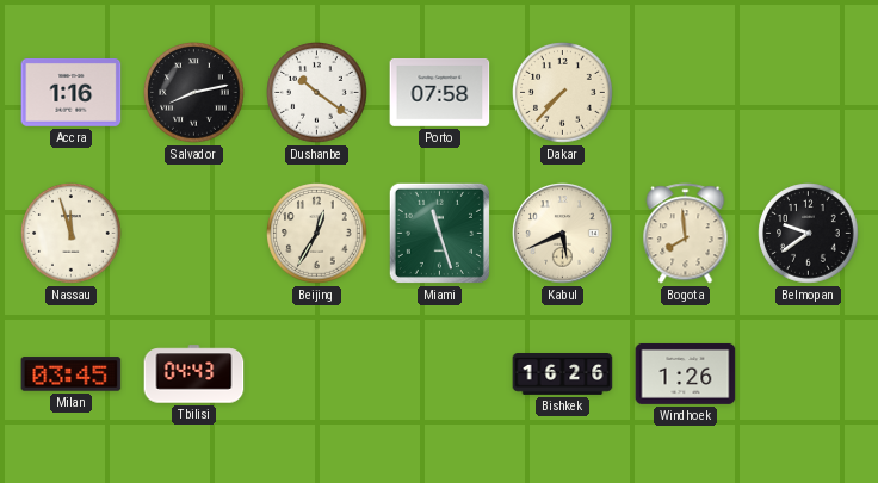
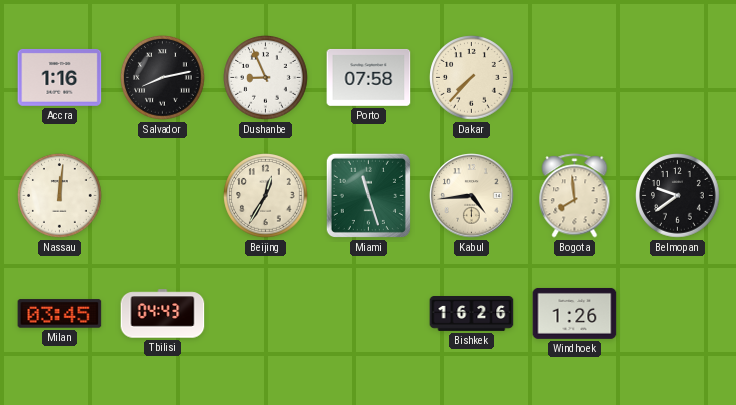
Dushanbe: 10:21 -> 8:56
Nassau: 11:57 -> 12:01
Kabul: 5:41 -> 4:44
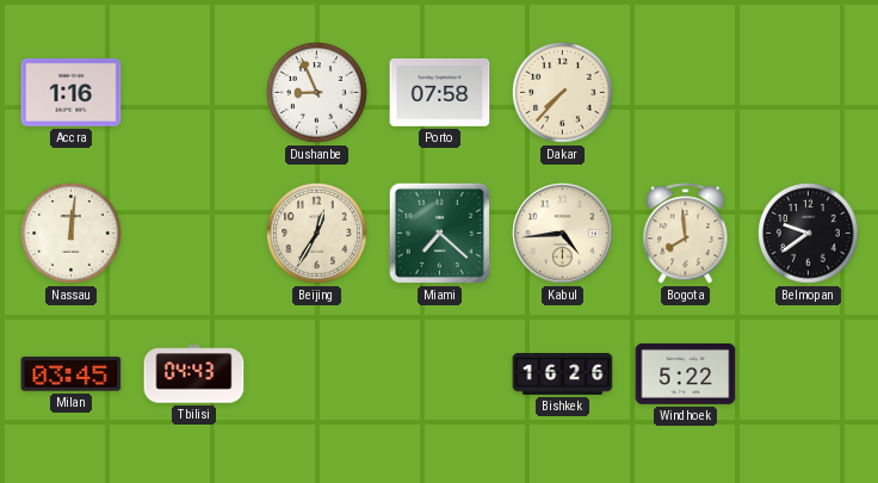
Salvador: 8:13 -> none
Miami: 11:27 -> 7:22
Windhoek: 1:26 -> 5:22
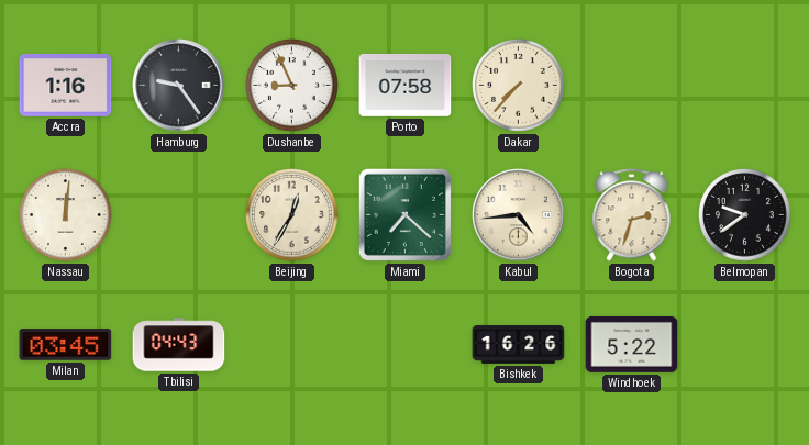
Hamburg: none -> 9:24
Bogota: 7:59 -> 2:33
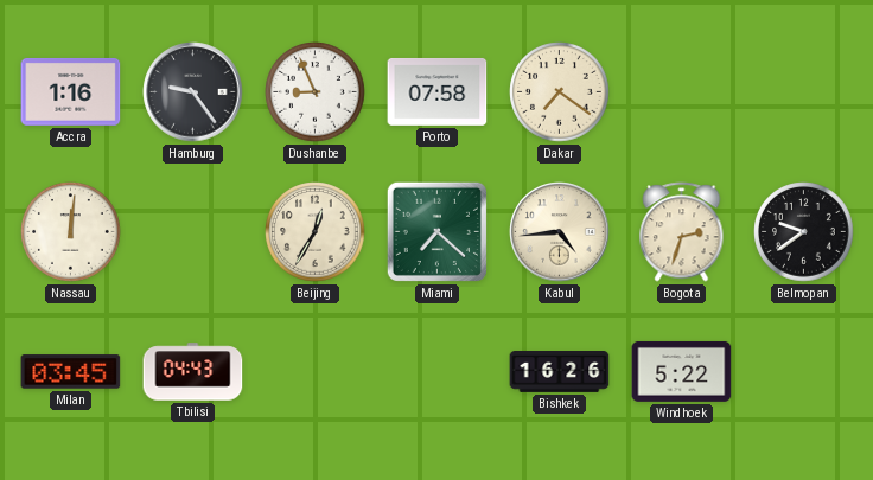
Dakar: 7:37 -> 7:21
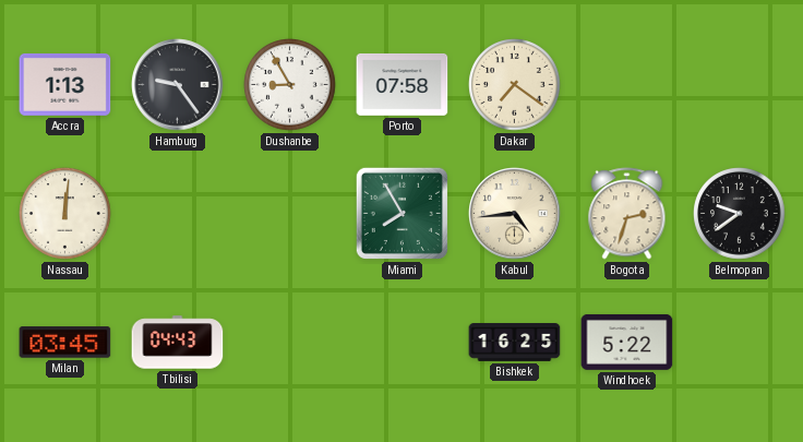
Accra: 1:16 -> 1:13
Dushanbe: 8:56 -> 8:55
Beijing: 12:35 -> none
Miami: 7:22 -> 7:55
Bishkek: 16:26 -> 16:25
